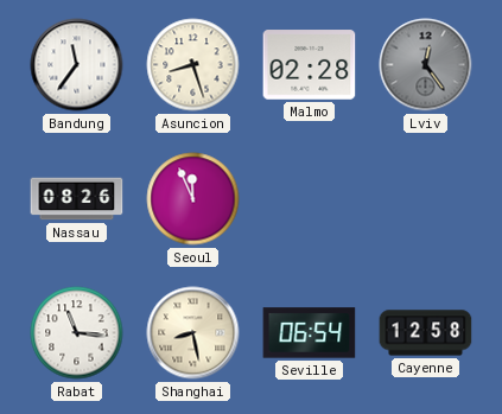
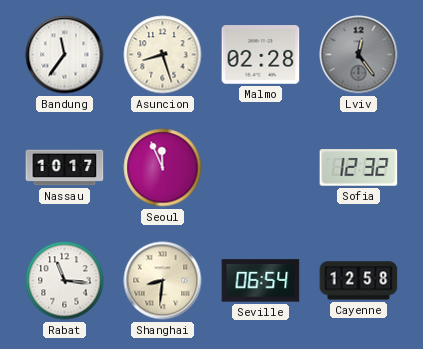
Nassau: 08:26 -> 10:17
Sofia: none -> 12:32
Shanghai: 8:28 -> 8:31
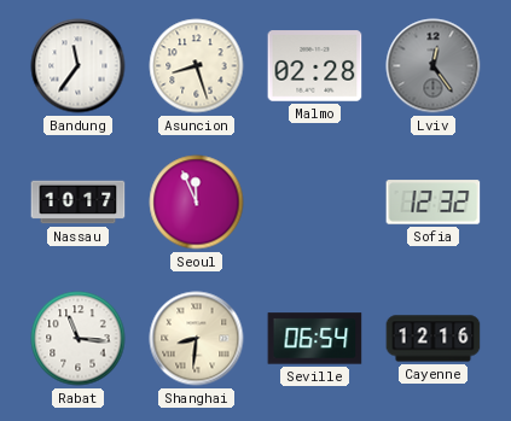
Cayenne: 12:58 -> 12:16
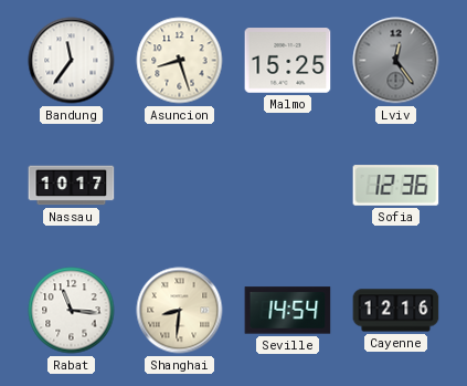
Malmo: 02:28 -> 15:25
Seoul: 11:56 -> none
Sofia: 12:32 -> 12:36
Seville: 06:54 -> 14:54
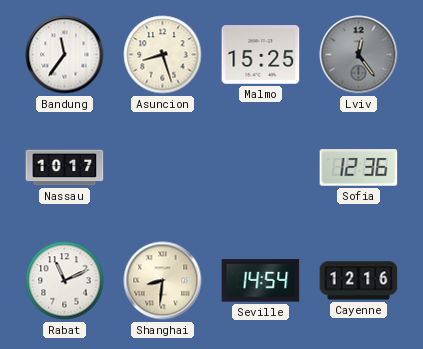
Rabat: 11:16 -> 11:11
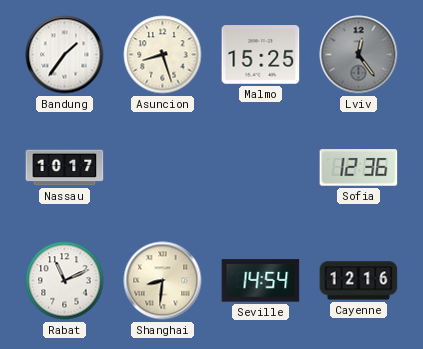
Bandung: 11:36 -> 1:36
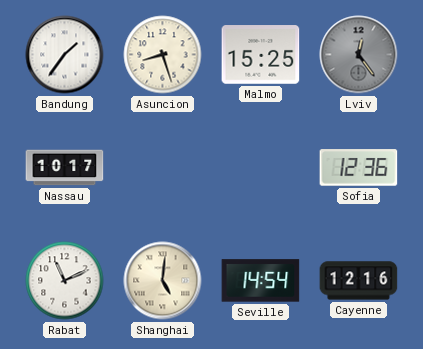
Shanghai: 8:31 -> 5:01
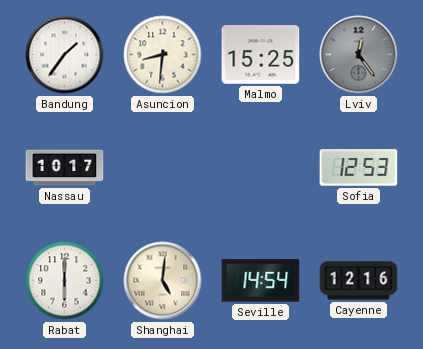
Asuncion: 8:27 -> 8:31
Sofia: 12:36 -> 12:53
Rabat: 11:11 -> 6:00
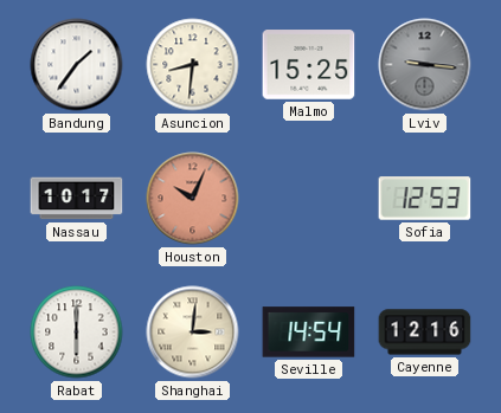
Lviv: 12:24 -> 9:16
Houston: none -> 10:04
Shanghai: 5:01 -> 3:01
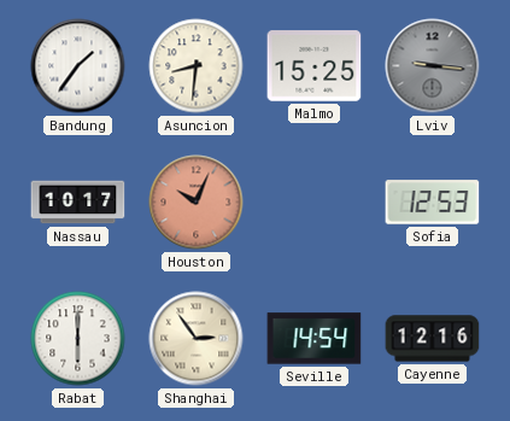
Shanghai: 3:01 -> 2:54
